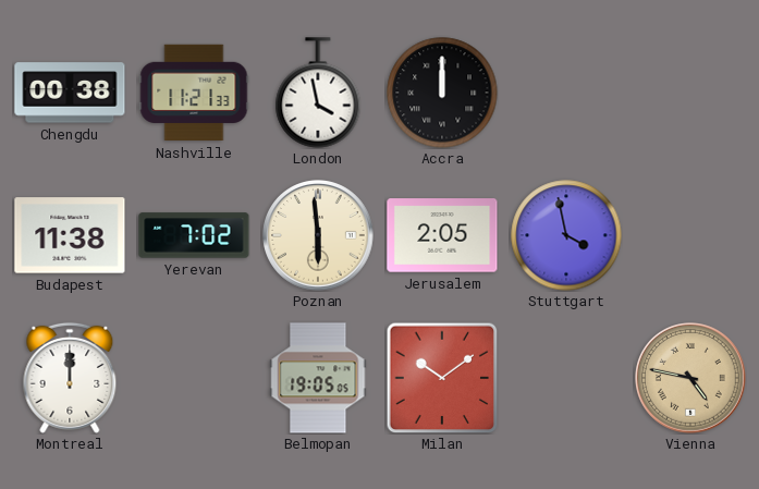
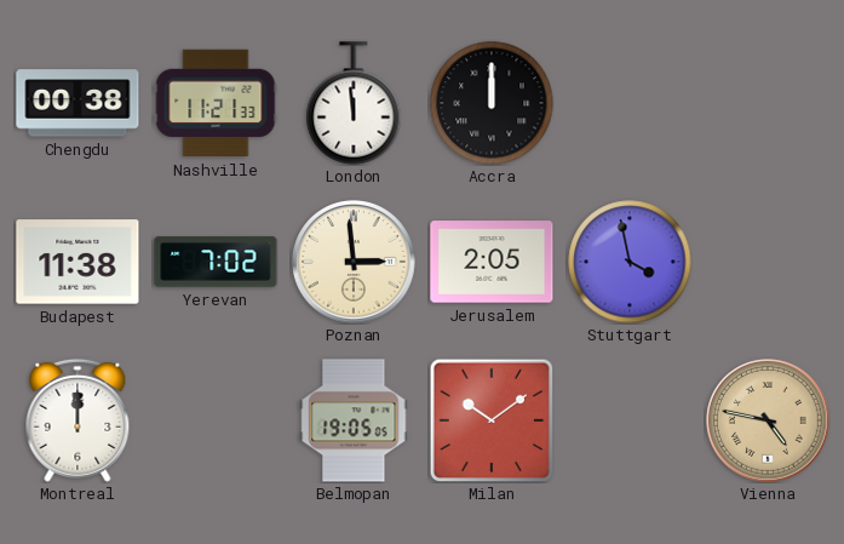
London: 3:58 -> 11:59
Poznan: 5:59 -> 2:59
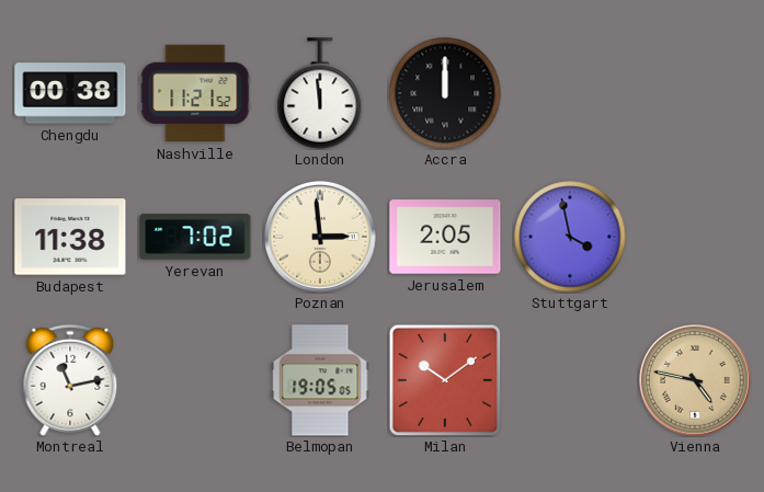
Nashville: 11:21:33 -> 11:21:52
Montreal: 12:00 -> 11:13
